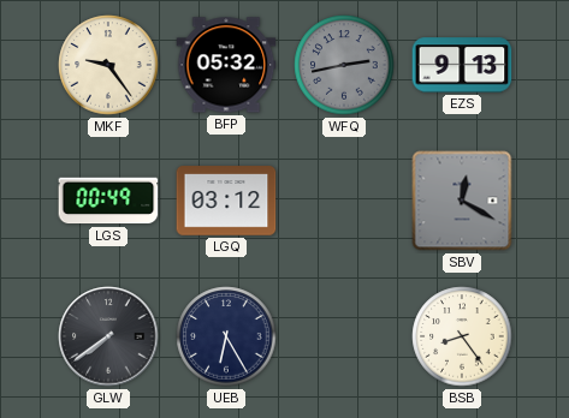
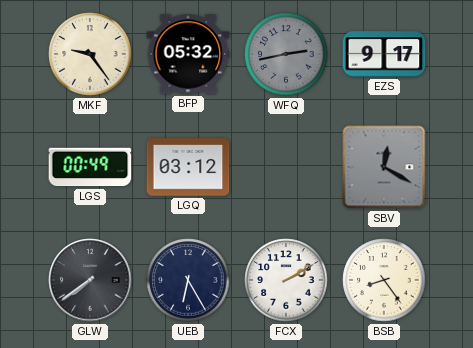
EZS: 9:13 -> 9:17
FCX: none -> 2:10
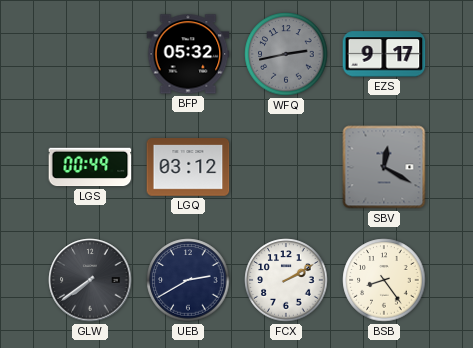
MKF: 9:24 -> none
UEB: 6:25 -> 2:40
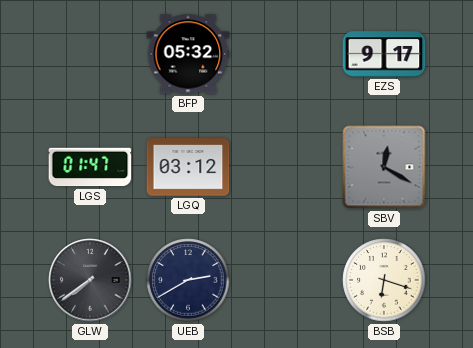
WFQ: 2:43 -> none
LGS: 00:49 -> 01:47
FCX: 2:10 -> none
BSB: 8:24 -> 6:18
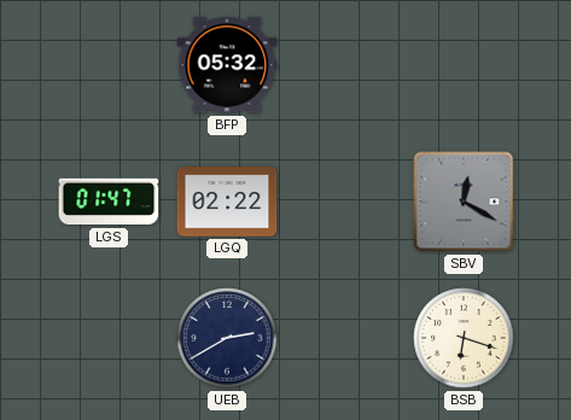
EZS: 9:17 -> none
LGQ: 03:12 -> 02:22
GLW: 7:39 -> none
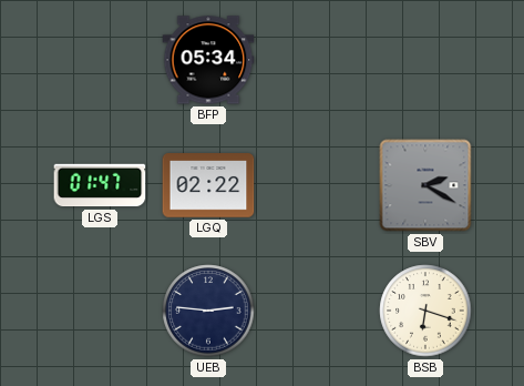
BFP: 05:32 -> 05:34
SBV: 12:20 -> 2:20
UEB: 2:40 -> 2:46
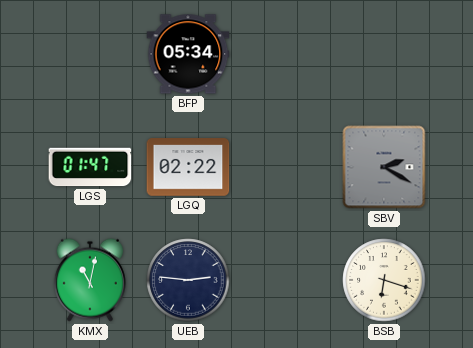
KMX: none -> 11:02
